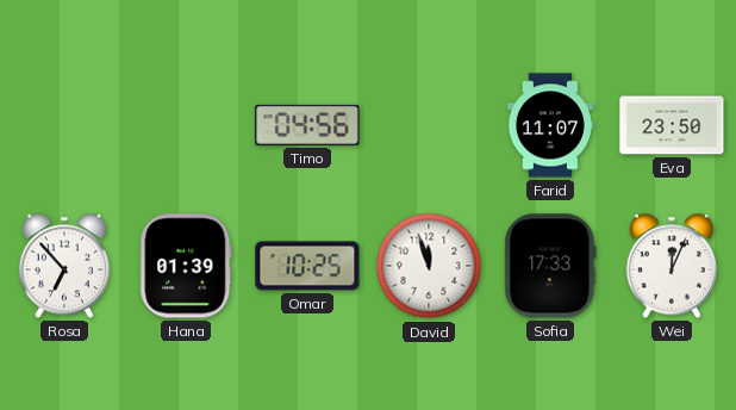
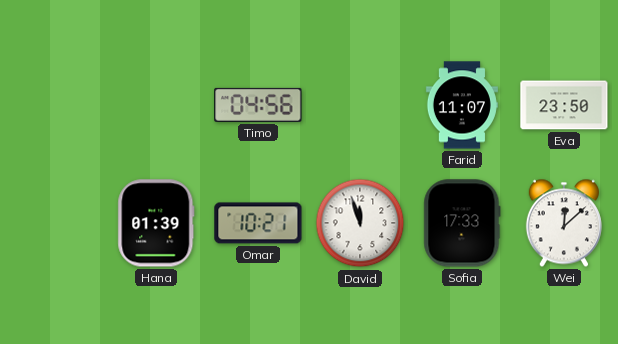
Rosa: 6:53 -> none
Omar: 10:25 -> 10:21
Wei: 12:04 -> 12:08
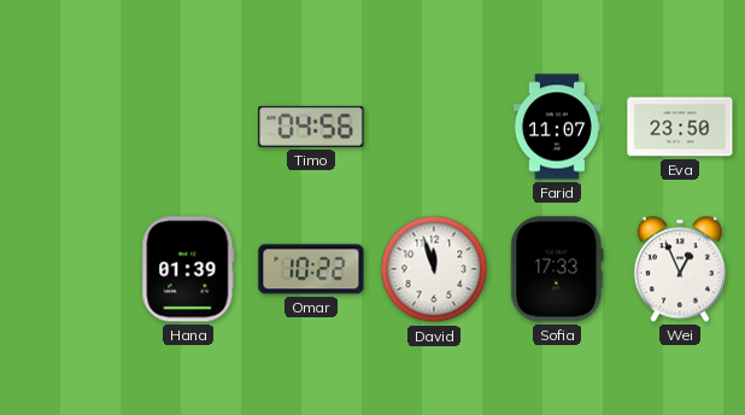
Omar: 10:21 -> 10:22
Wei: 12:08 -> 12:56
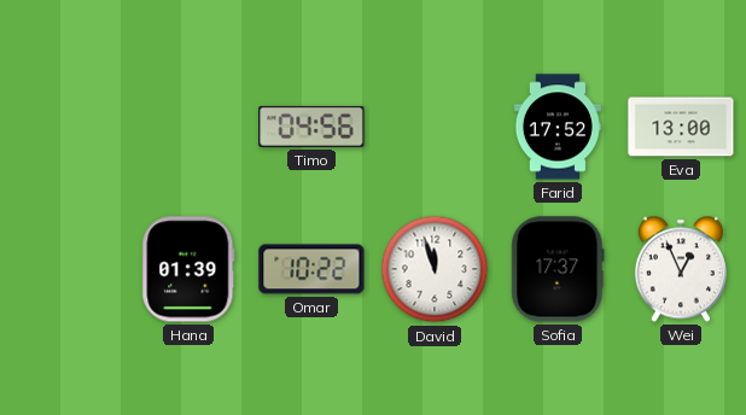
Farid: 11:07 -> 17:52
Eva: 23:50 -> 13:00
Sofia: 17:33 -> 17:37
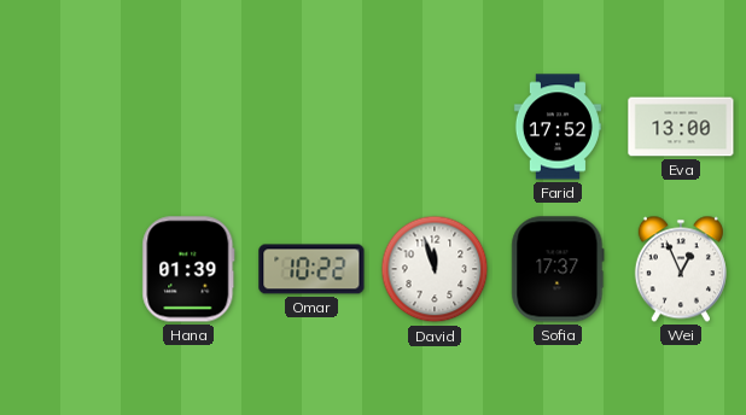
Timo: 04:56 -> none
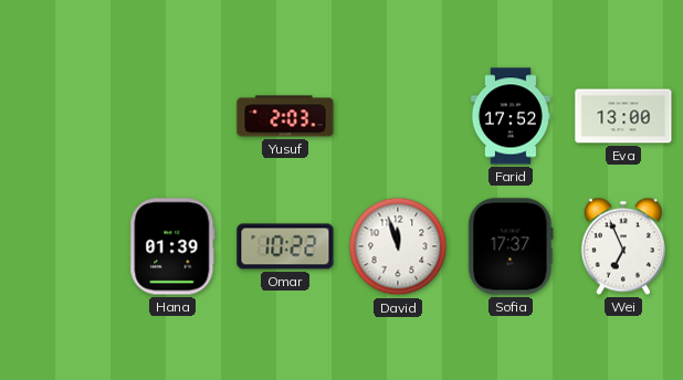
Yusuf: none -> 2:03
Wei: 12:56 -> 6:56
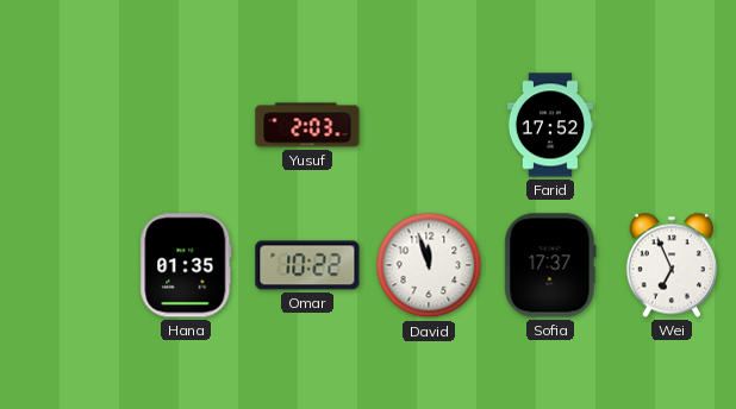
Eva: 13:00 -> none
Hana: 01:39 -> 01:35
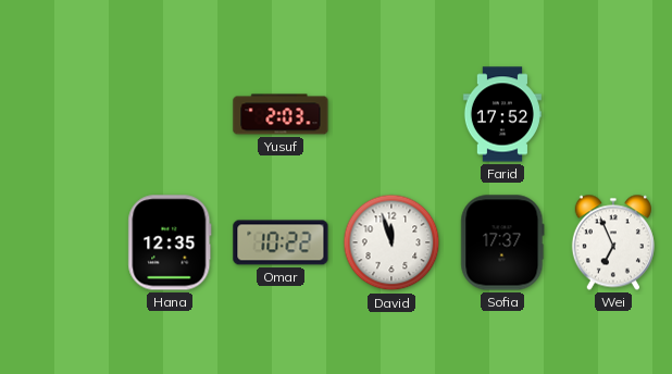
Hana: 01:35 -> 12:35
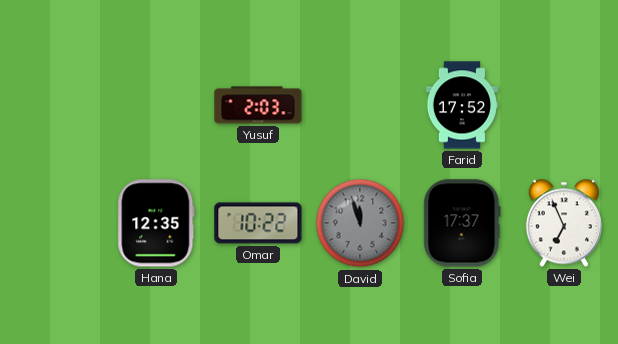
David dial: white -> grey
